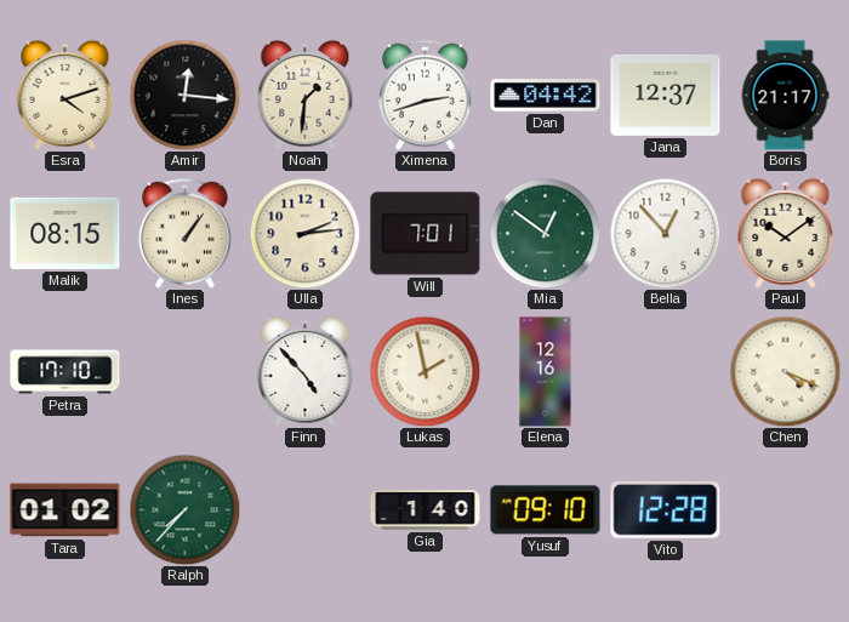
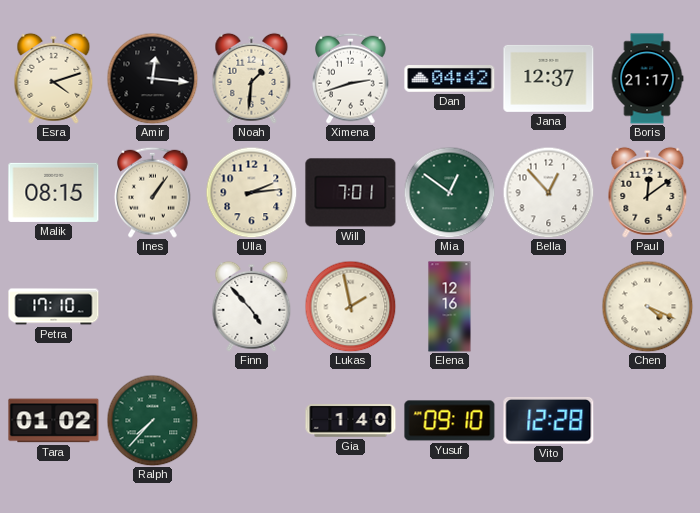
Paul: 10:09 -> 12:09
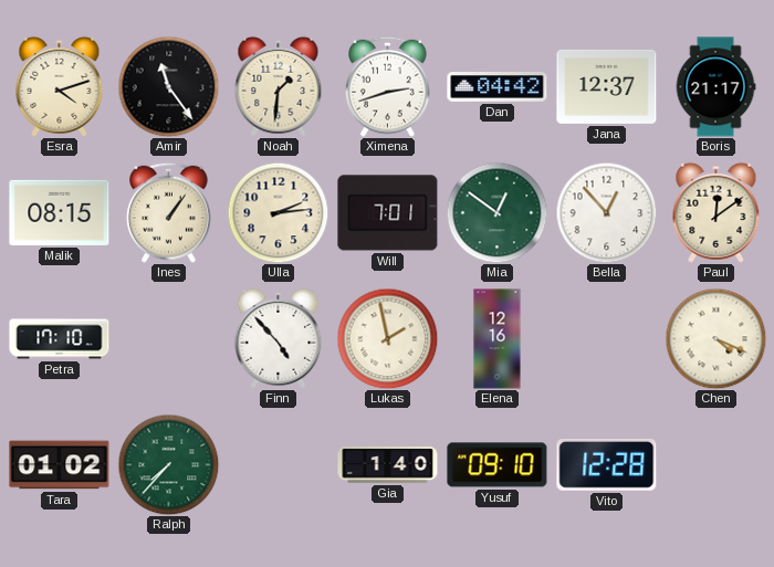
Amir: 12:16 -> 11:24
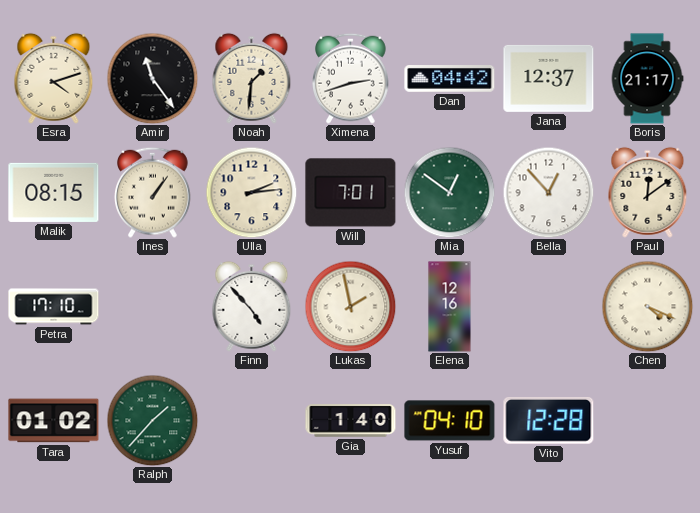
Ralph: 7:37 -> 1:37
Yusuf: 09:10 -> 04:10
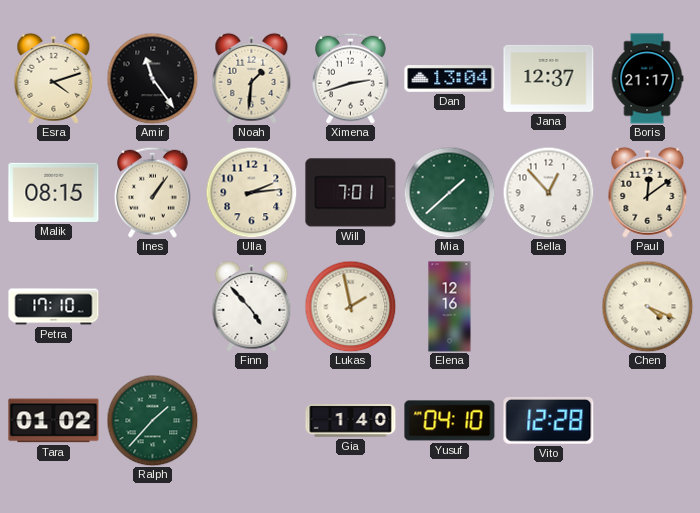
Dan: 04:42 -> 13:04
Mia: 12:51 -> 1:38
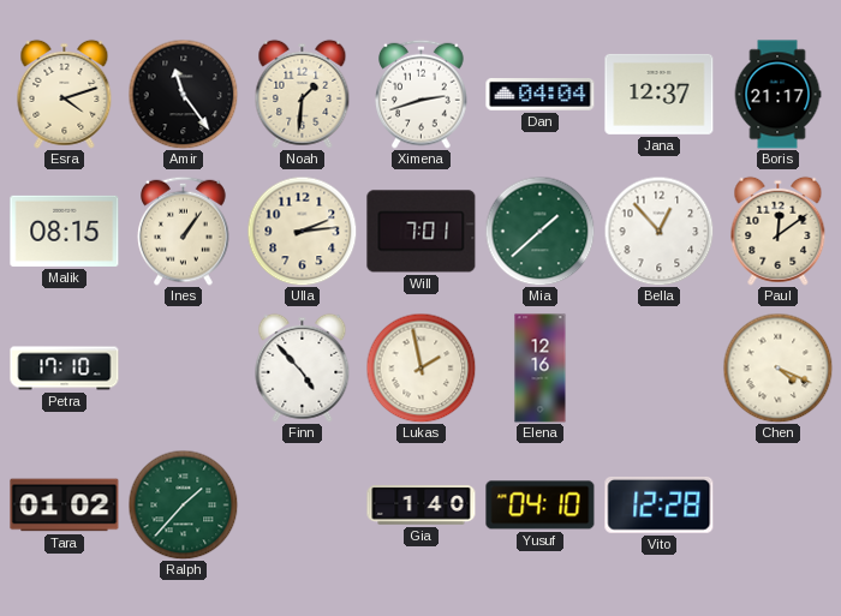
Dan: 13:04 -> 04:04
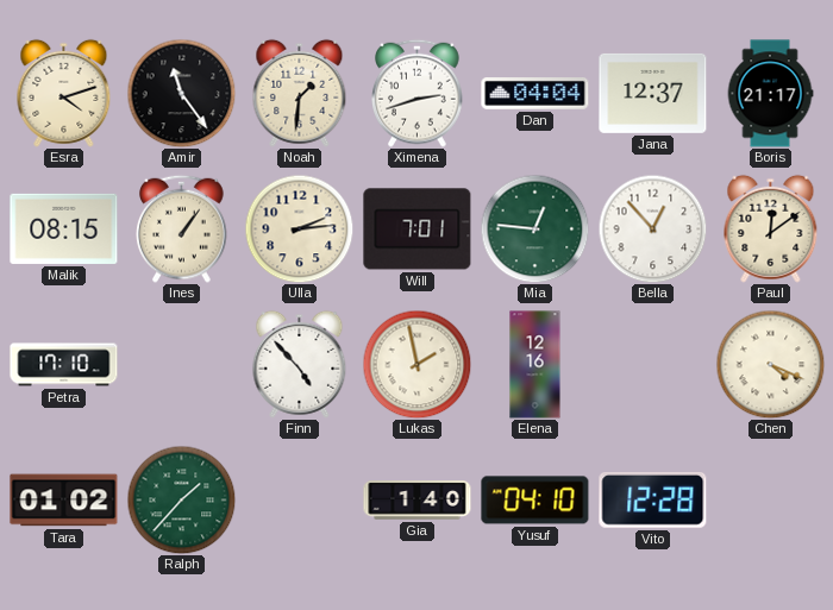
Mia: 1:38 -> 12:46
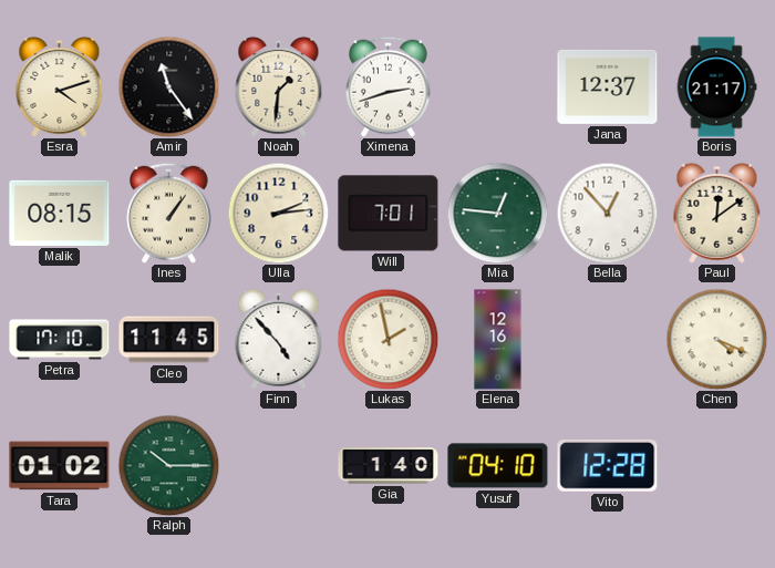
Dan: 04:04 -> none
Cleo: none -> 11:45
Ralph: 1:37 -> 10:15
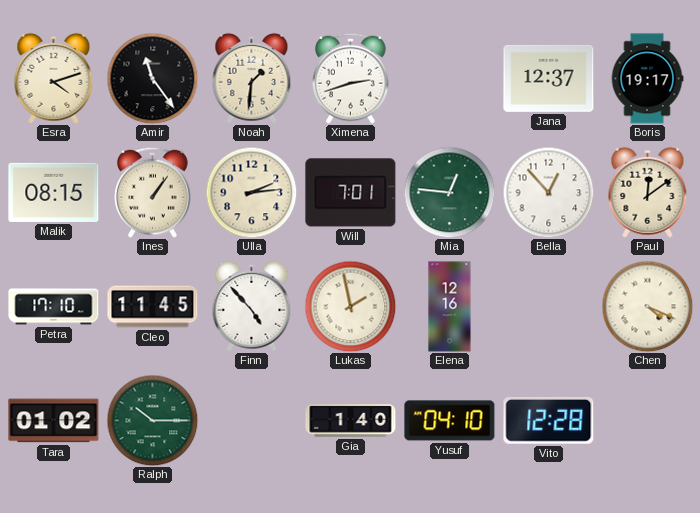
Boris: 21:17 -> 19:17
